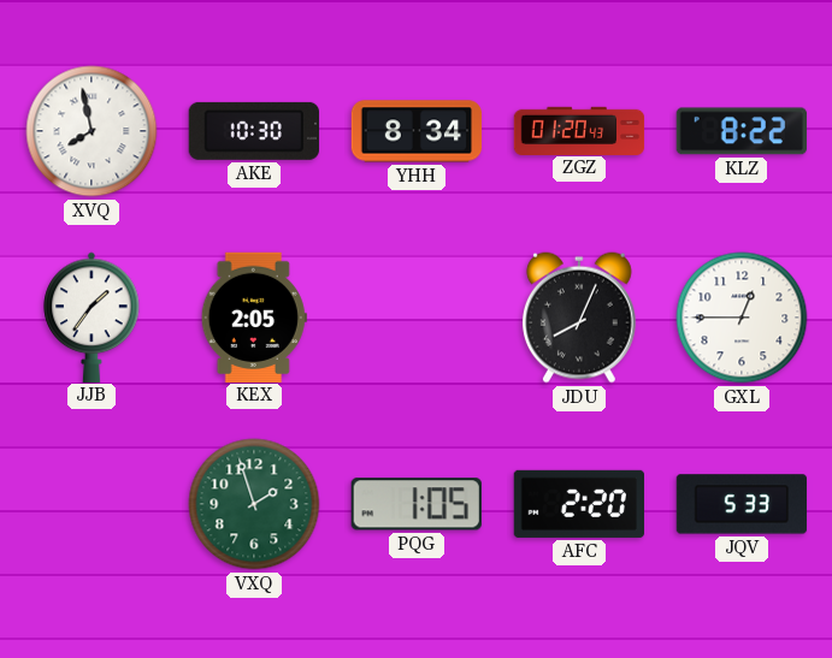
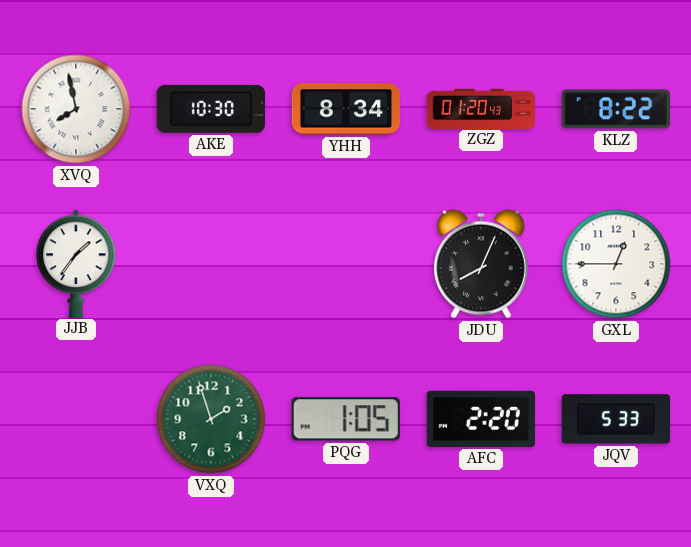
KEX: 2:05 -> none
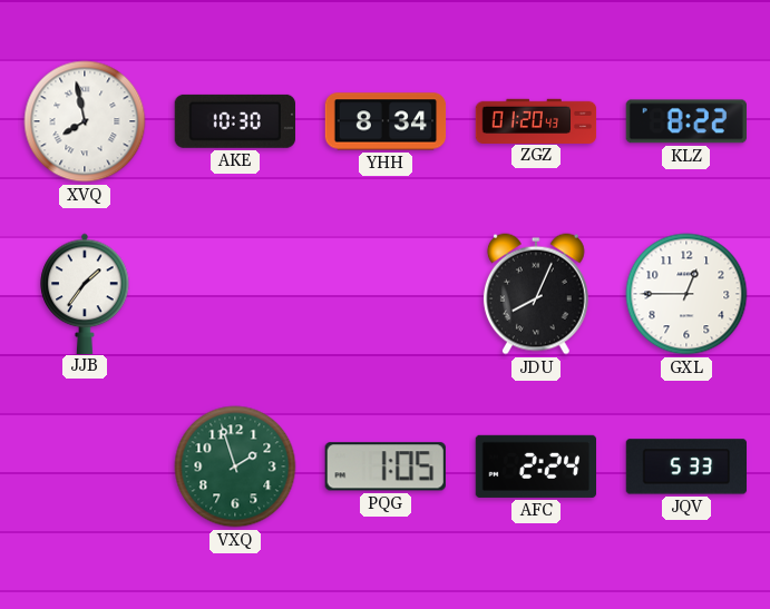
AFC: 2:20 -> 2:24
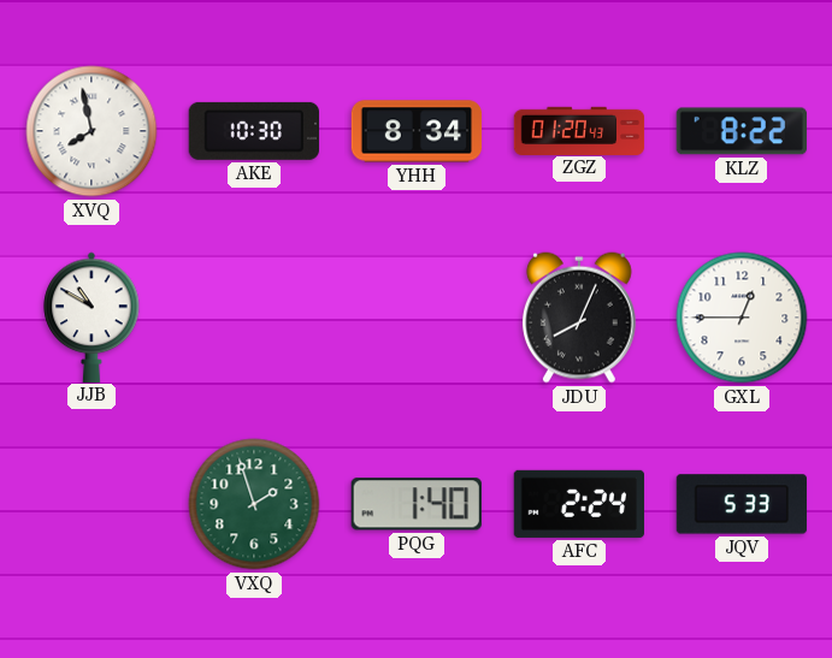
JJB: 1:36 -> 10:50
PQG: 1:05 -> 1:40
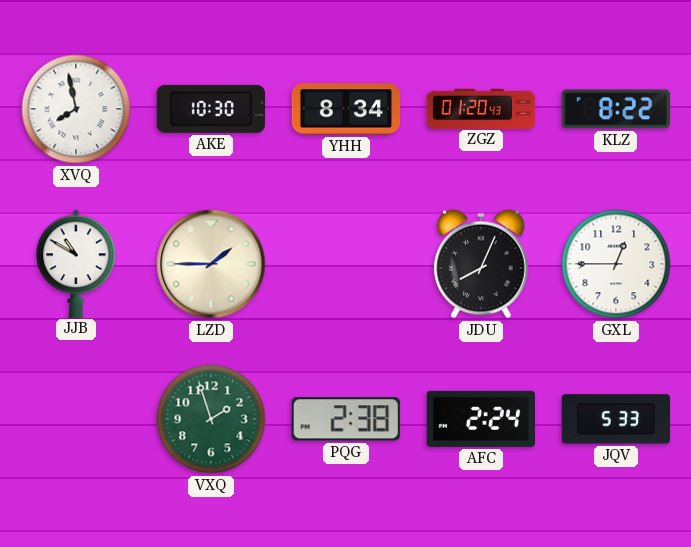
LZD: none -> 1:45
PQG: 1:40 -> 2:38
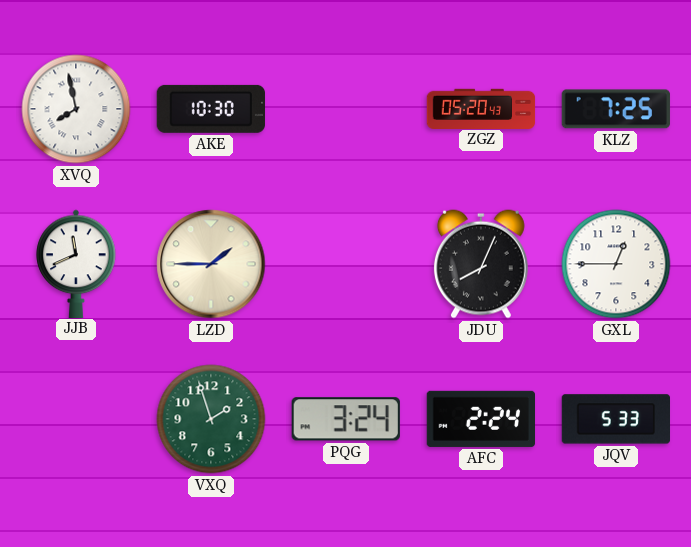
YHH: 8:34 -> none
ZGZ: 01:20 -> 05:20
KLZ: 8:22 -> 7:25
JJB: 10:50 -> 11:41
PQG: 2:38 -> 3:24
